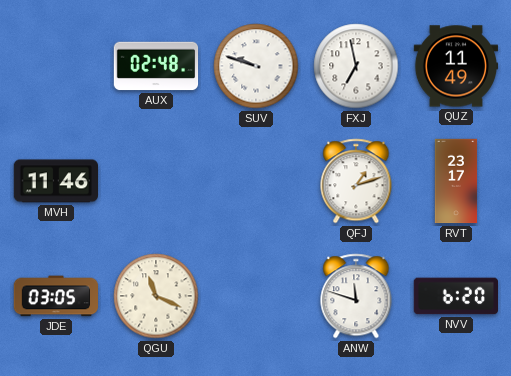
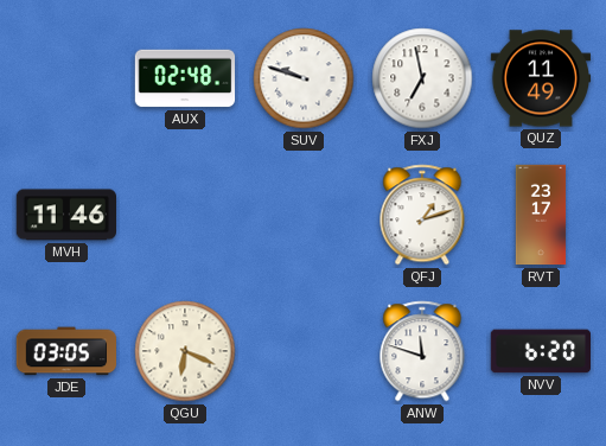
QGU: 11:19 -> 6:19
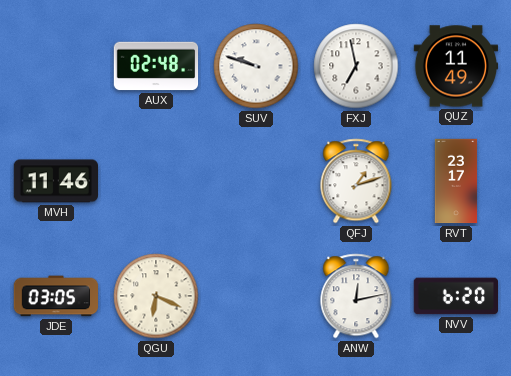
ANW: 11:48 -> 12:13
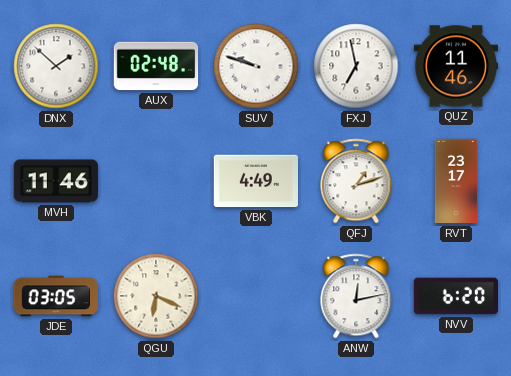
DNX: none -> 1:52
QUZ: 11:49 -> 11:46
VBK: none -> 4:49
